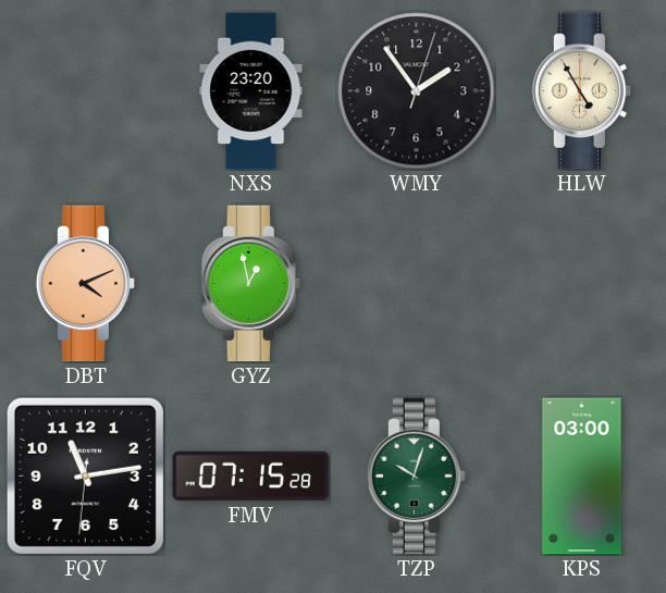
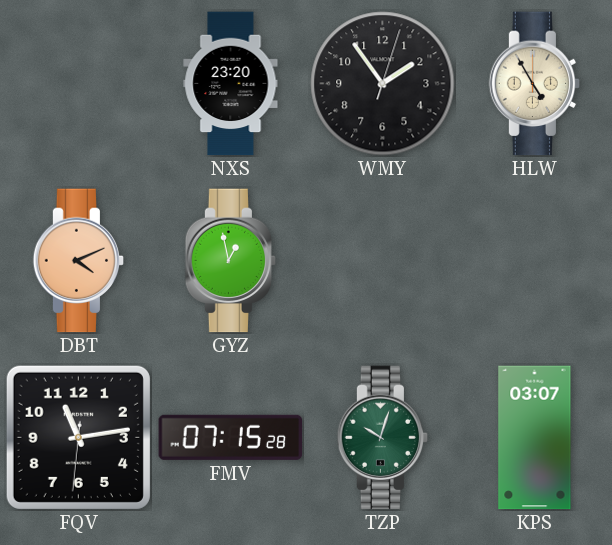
KPS: 03:00 -> 03:07
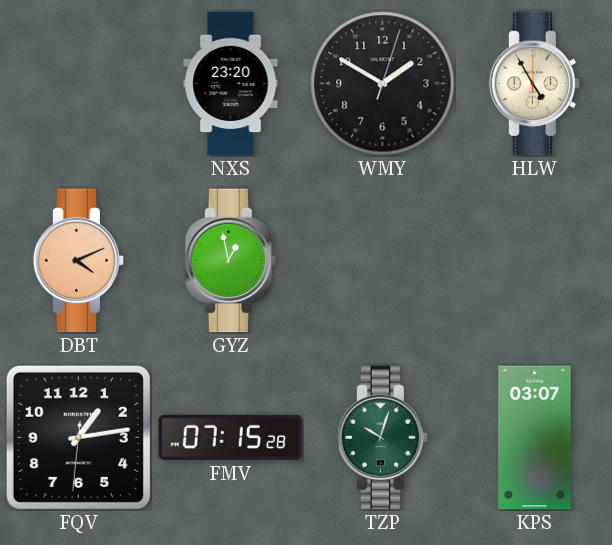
WMY: 1:54 -> 1:50
FQV: 11:13 -> 1:13
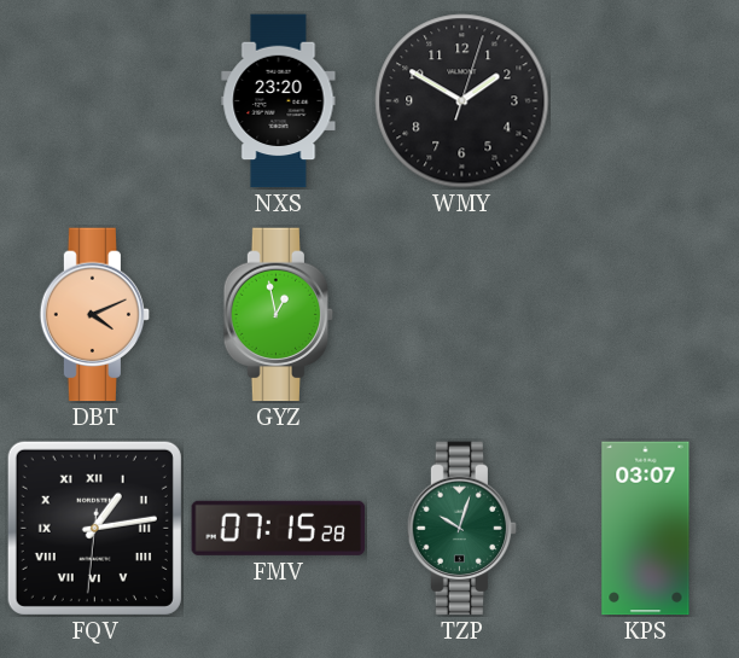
HLW: 4:55 -> none
FQV numerals: Arabic -> Roman
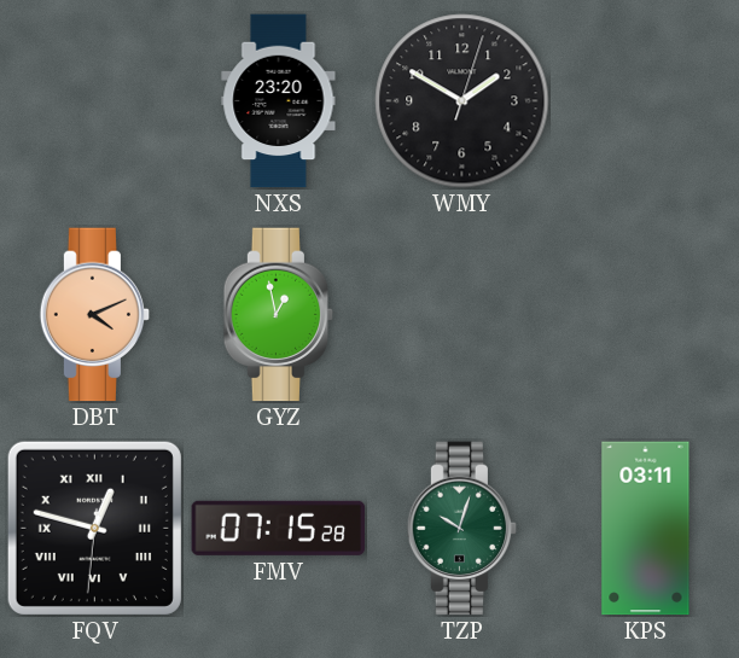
FQV: 1:13 -> 12:47
KPS: 03:07 -> 03:11
